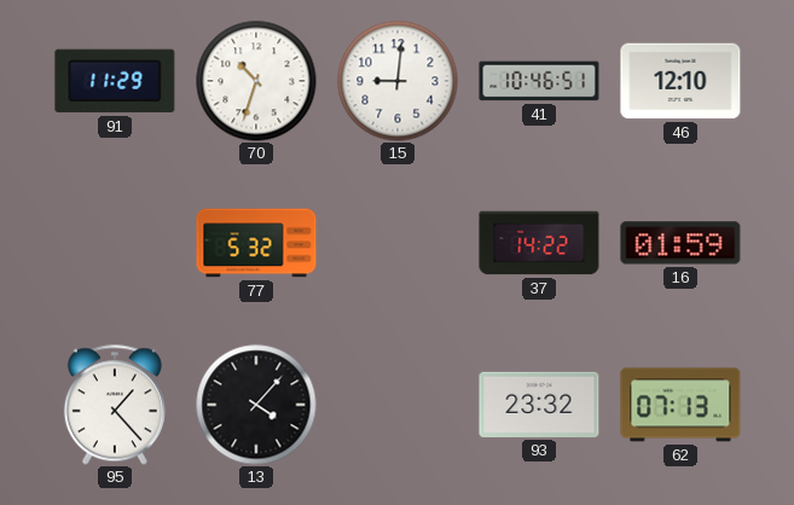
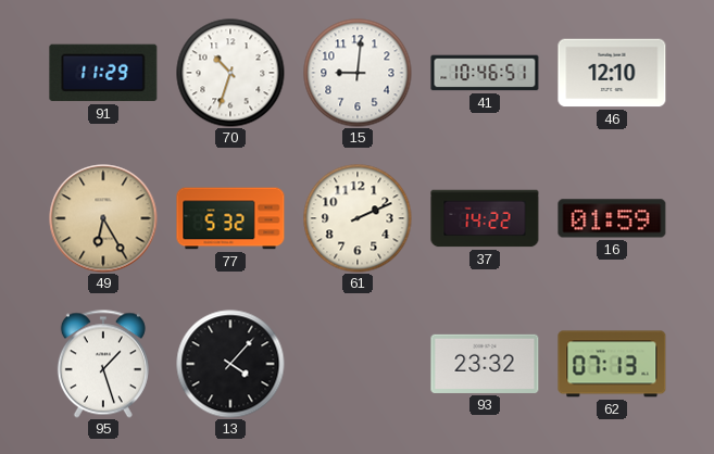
49: none -> 6:25
61: none -> 2:11
95: 1:23 -> 1:27
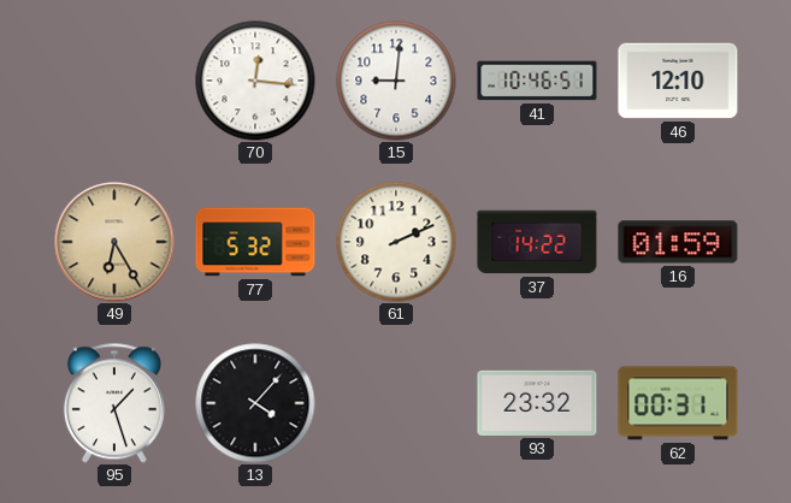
91: 11:29 -> none
70: 10:33 -> 12:16
62: 07:13 -> 00:31
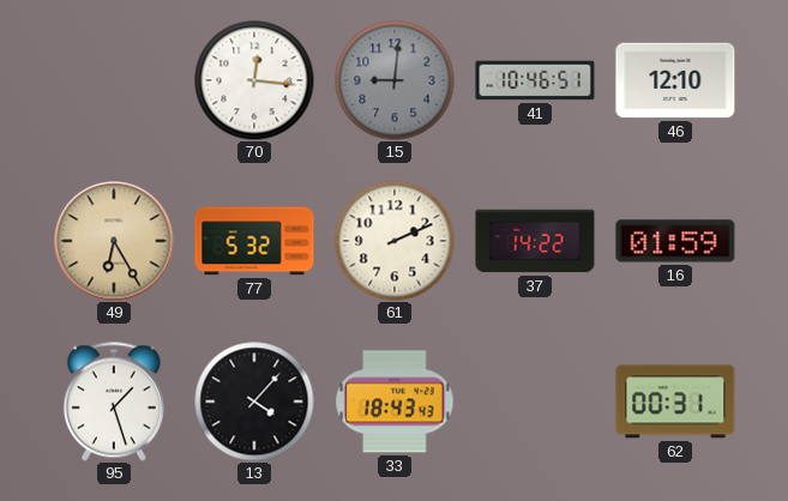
15 dial: white -> grey
33: none -> 18:43
93: 23:32 -> none
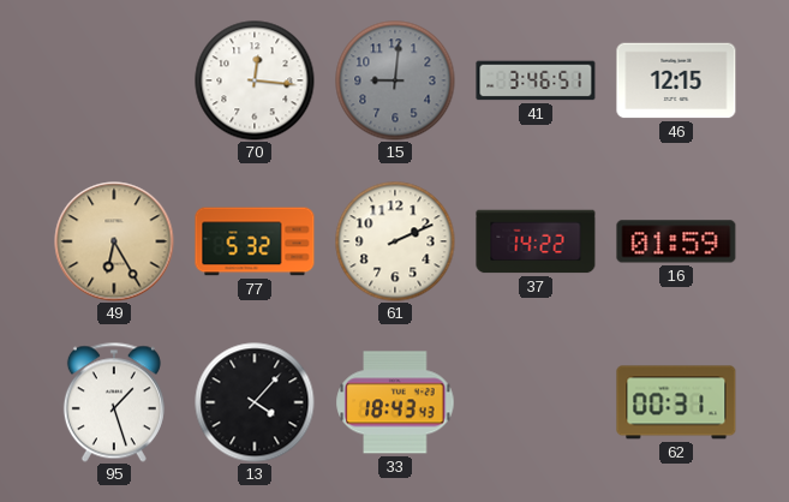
41: 10:46 -> 3:46
46: 12:10 -> 12:15
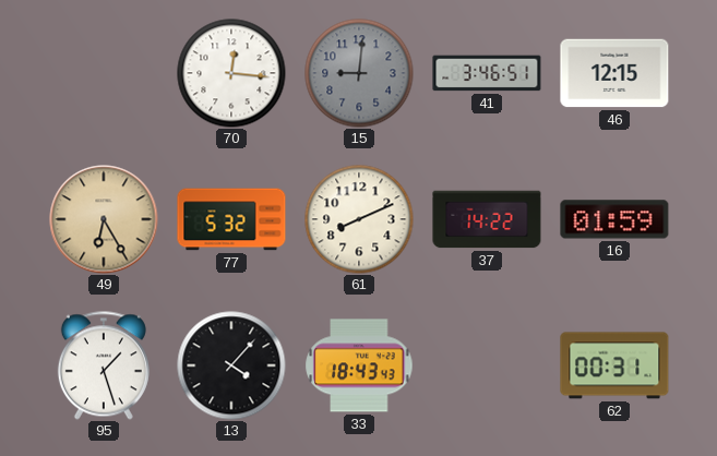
61: 2:11 -> 8:11
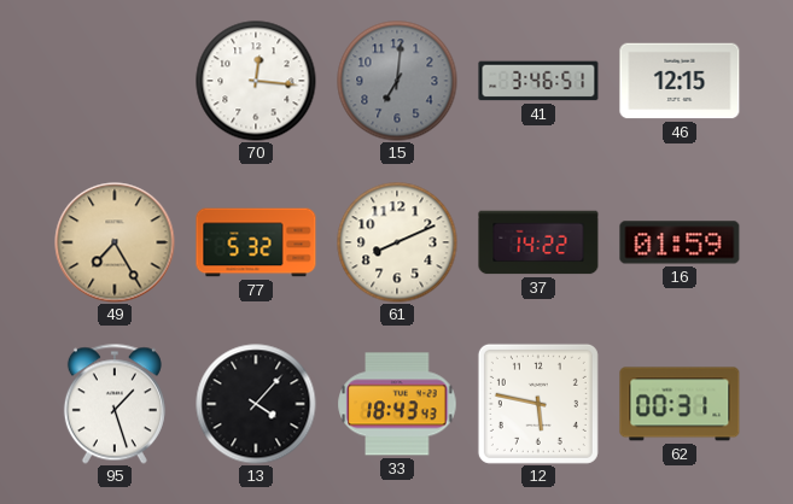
15: 9:01 -> 7:01
49: 6:25 -> 7:25
12: none -> 5:47
